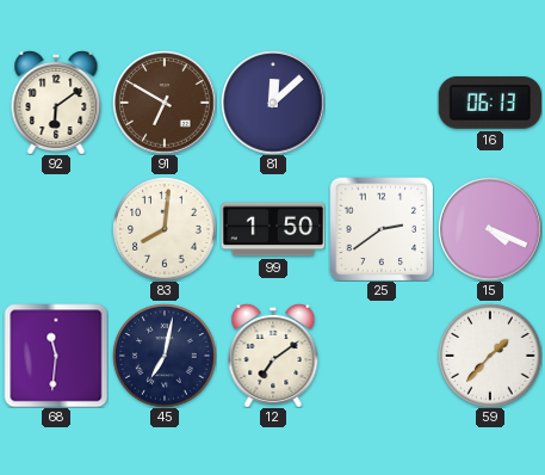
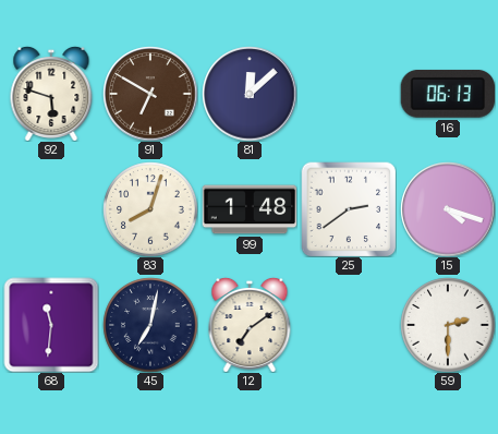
92: 6:09 -> 5:48
83: 8:01 -> 8:03
99: 1:50 -> 1:48
15: 4:19 -> 4:18
59: 1:37 -> 2:30
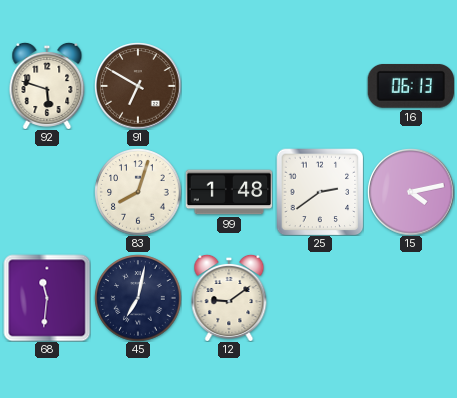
81: 12:08 -> none
15: 4:18 -> 4:13
12: 7:09 -> 9:09
59: 2:30 -> none
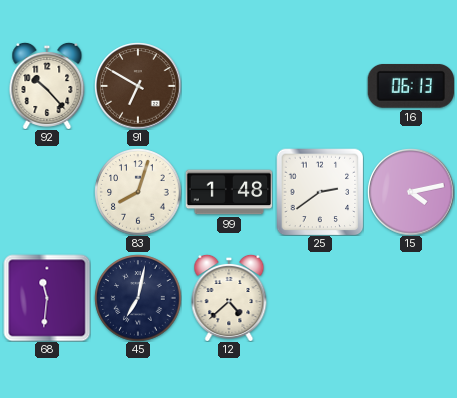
92: 5:48 -> 10:23
12: 9:09 -> 4:38
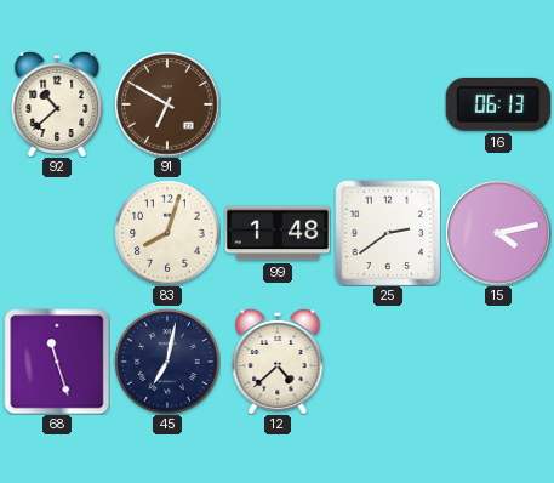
92: 10:23 -> 10:38
68: 11:31 -> 11:27
